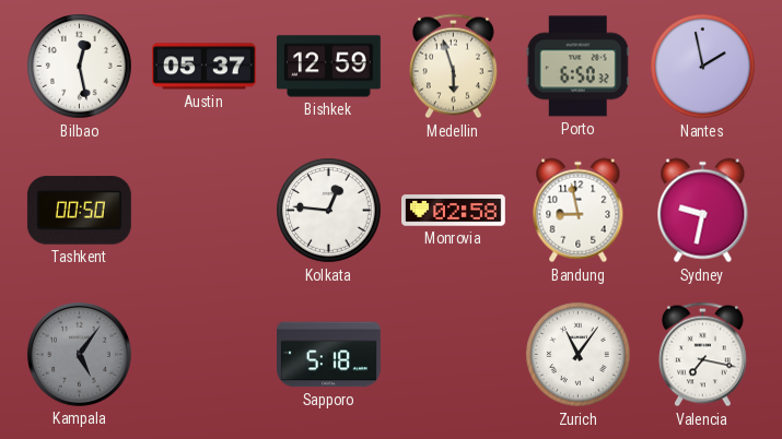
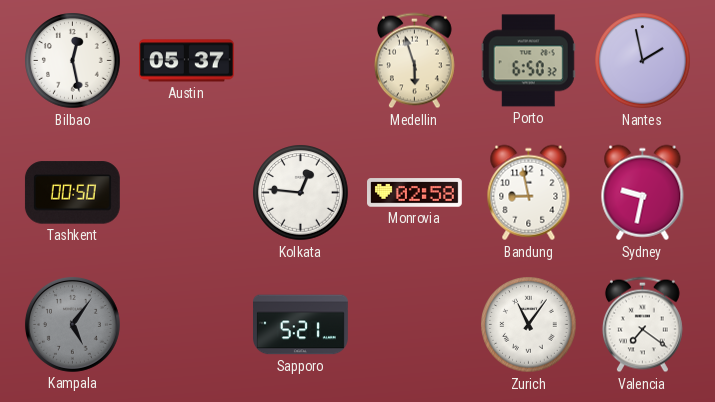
Bishkek: 12:59 -> none
Sapporo: 5:18 -> 5:21
Valencia: 7:17 -> 7:21
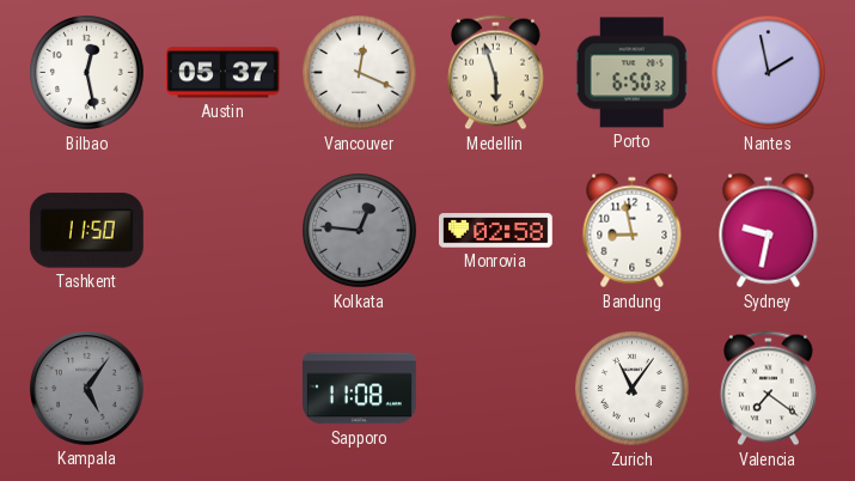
Vancouver: none -> 12:19
Tashkent: 00:50 -> 11:50
Kolkata dial: white -> grey
Sapporo: 5:21 -> 11:08
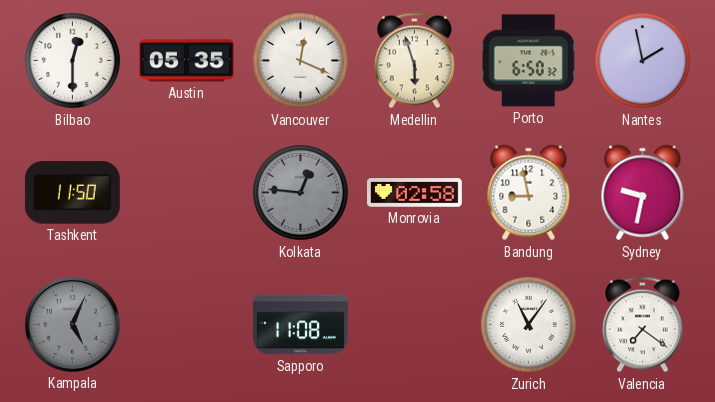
Bilbao: 12:28 -> 12:30
Austin: 05:37 -> 05:35
Kampala: 5:06 -> 5:04
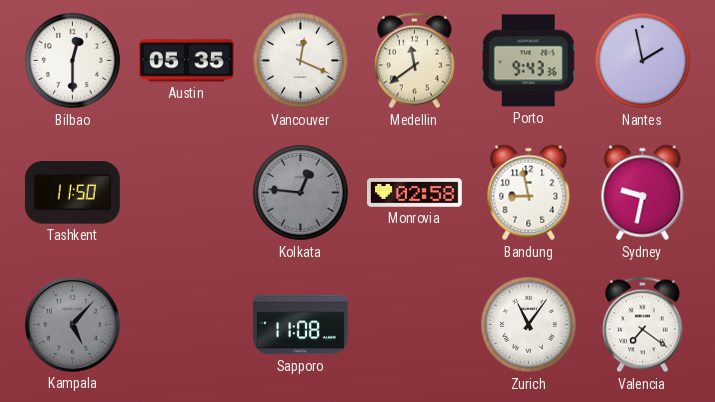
Medellin: 5:57 -> 11:39
Porto: 6:50 -> 9:43
Kampala: 5:04 -> 5:07
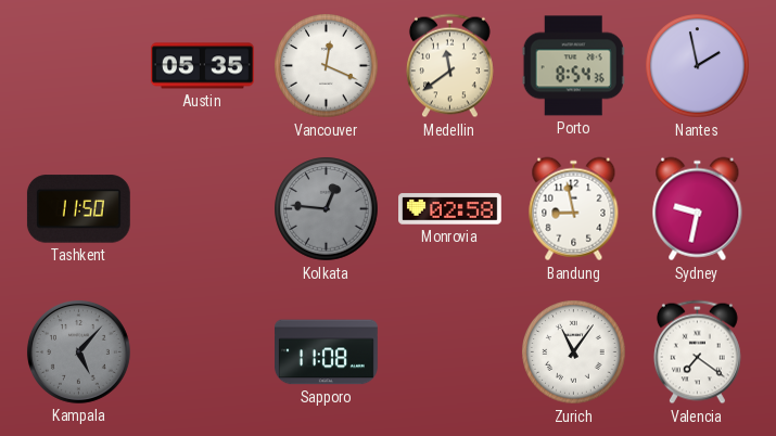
Bilbao: 12:30 -> none
Porto: 9:43 -> 8:54
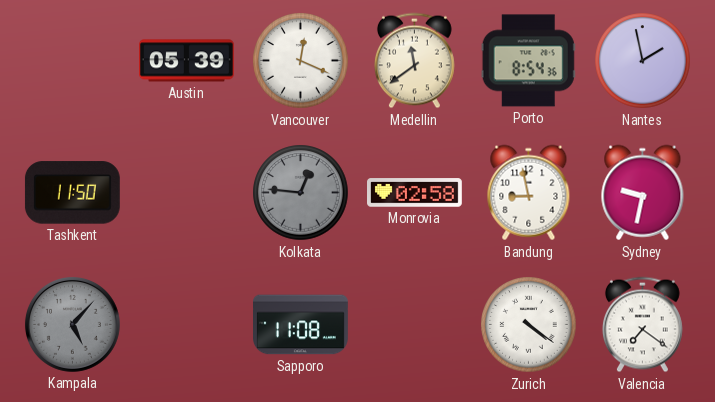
Austin: 05:35 -> 05:39
Zurich: 11:06 -> 4:21
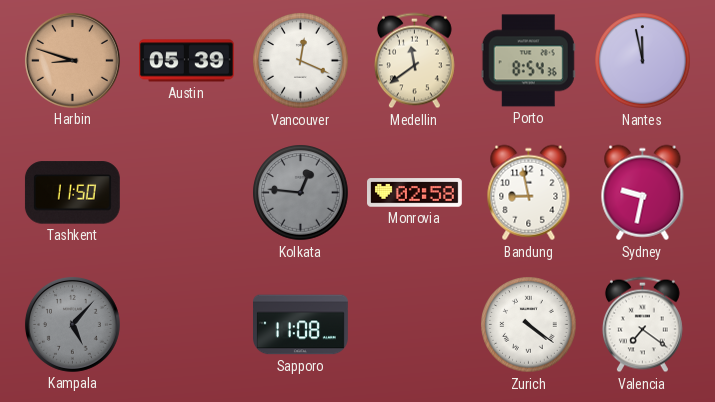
Harbin: none -> 8:48
Nantes: 1:58 -> 11:58
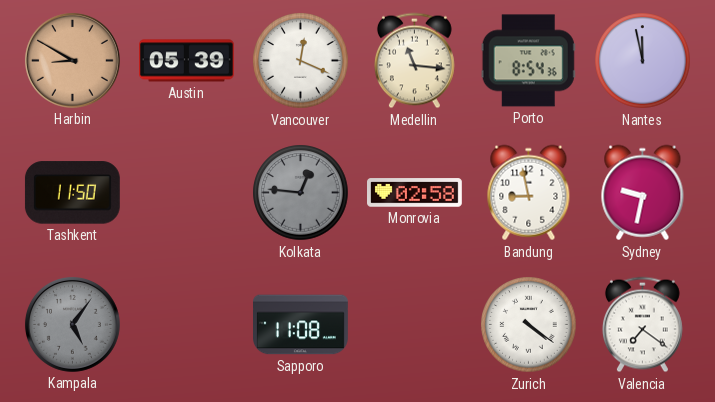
Harbin: 8:48 -> 8:50
Medellin: 11:39 -> 11:16
Kampala: 5:07 -> 5:06
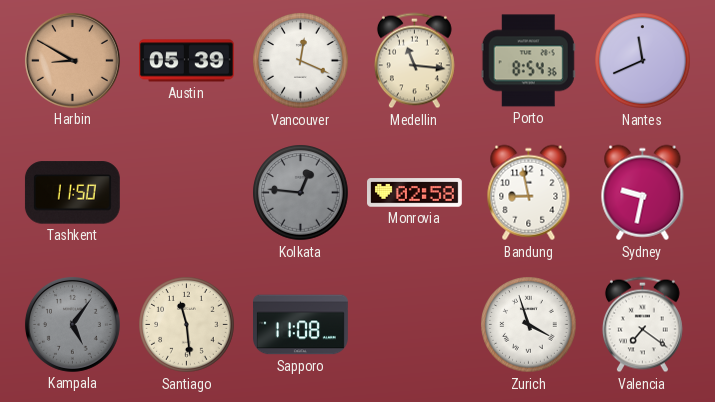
Nantes: 11:58 -> 11:41
Santiago: none -> 11:29
Zurich: 4:21 -> 3:57
